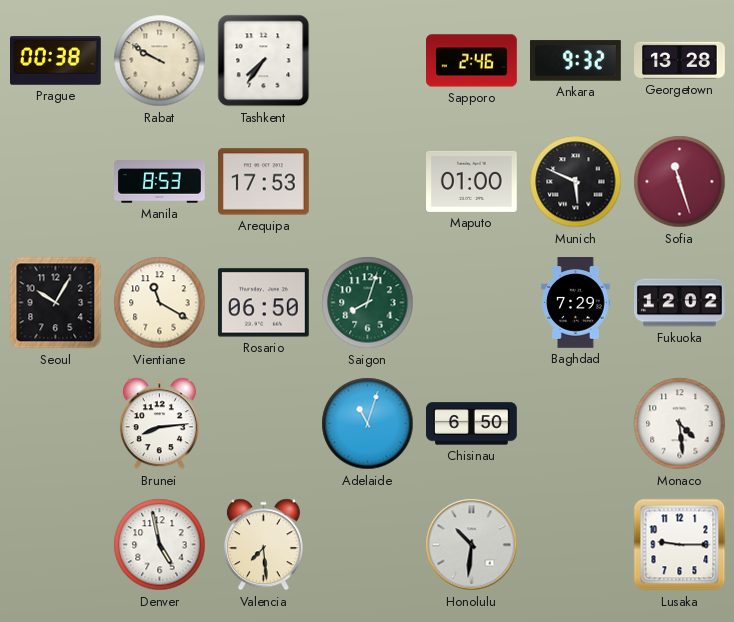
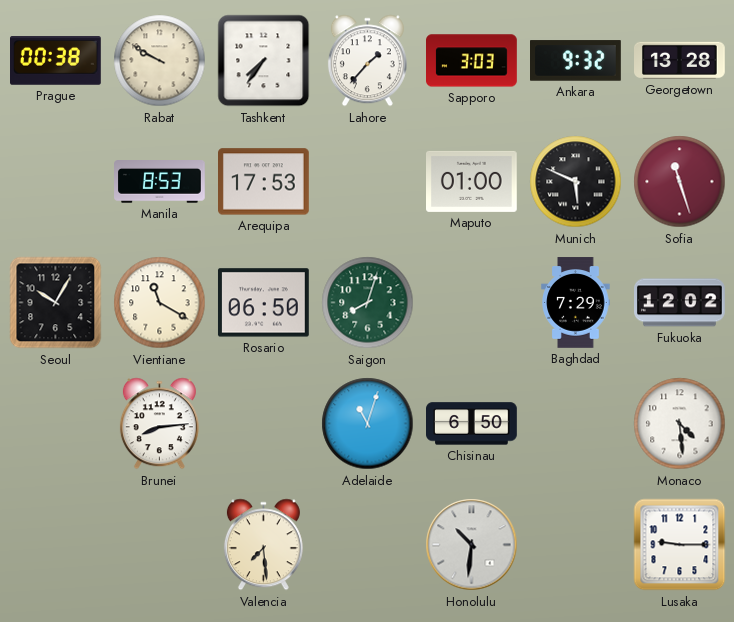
Lahore: none -> 1:37
Sapporo: 2:46 -> 3:03
Denver: 4:58 -> none
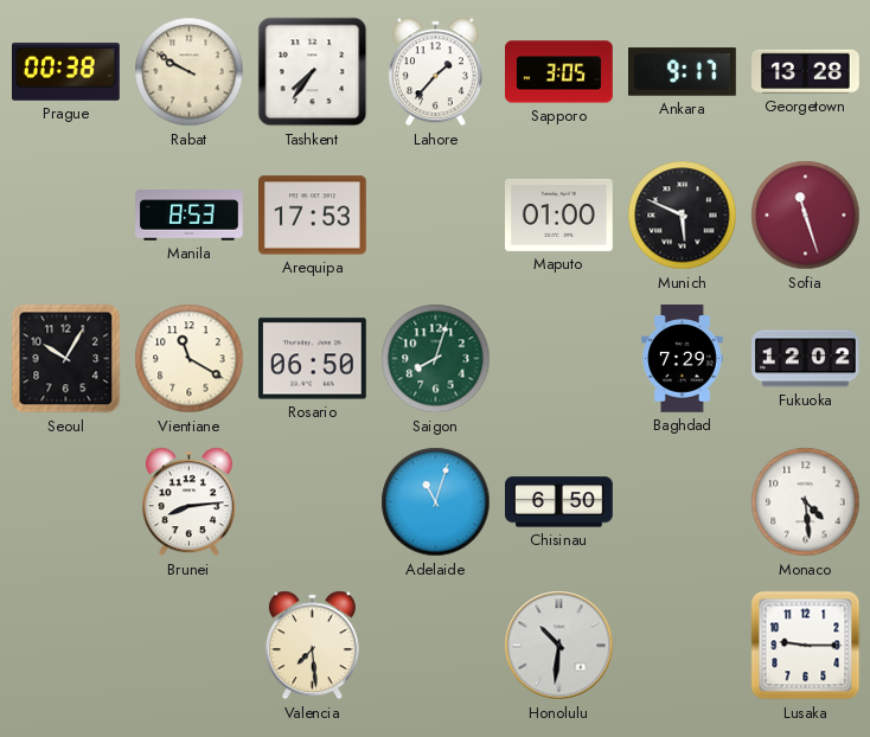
Sapporo: 3:03 -> 3:05
Ankara: 9:32 -> 9:17
